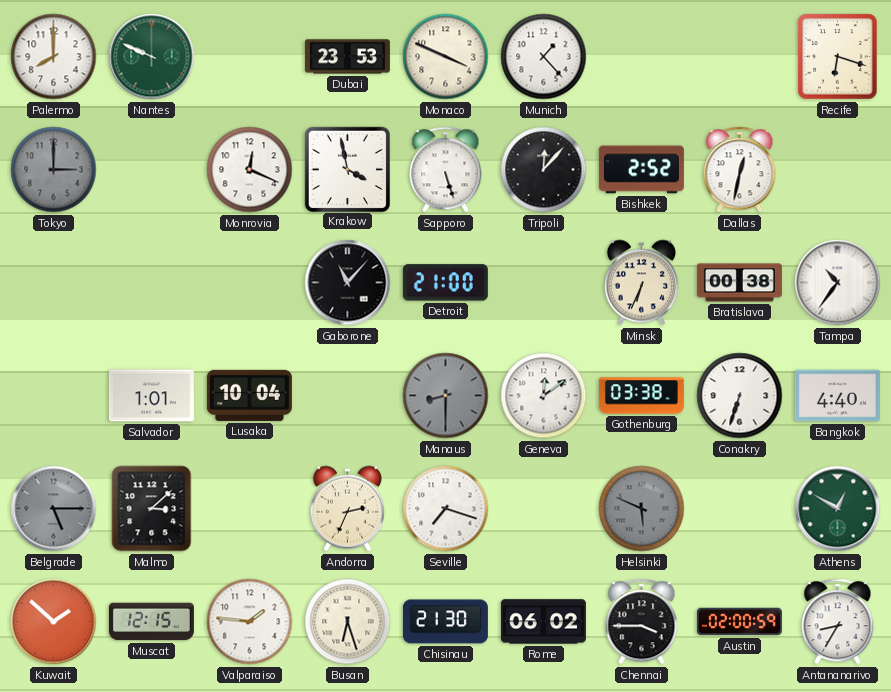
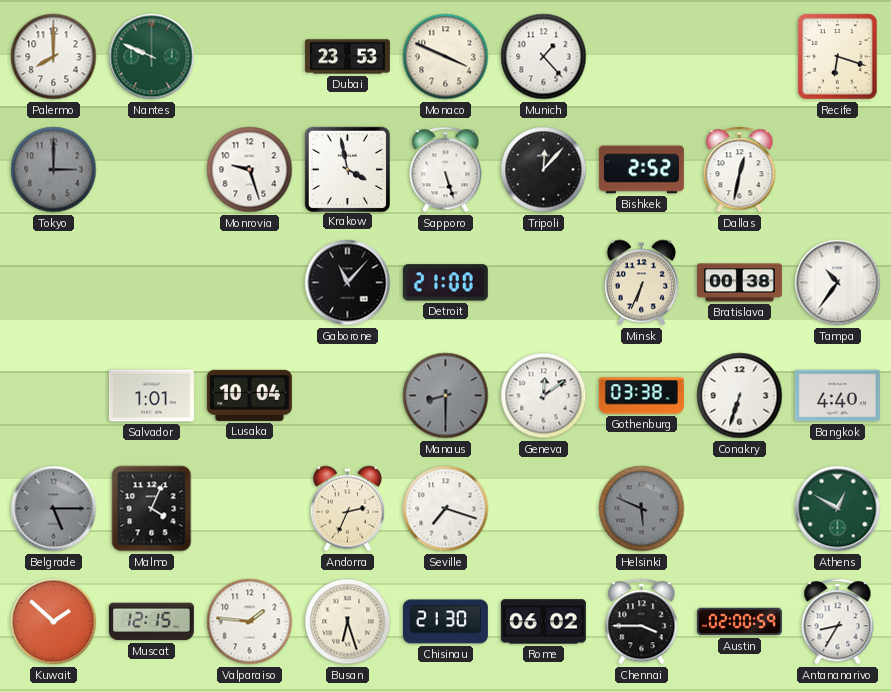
Monrovia: 12:19 -> 9:27
Malmo: 3:08 -> 4:04
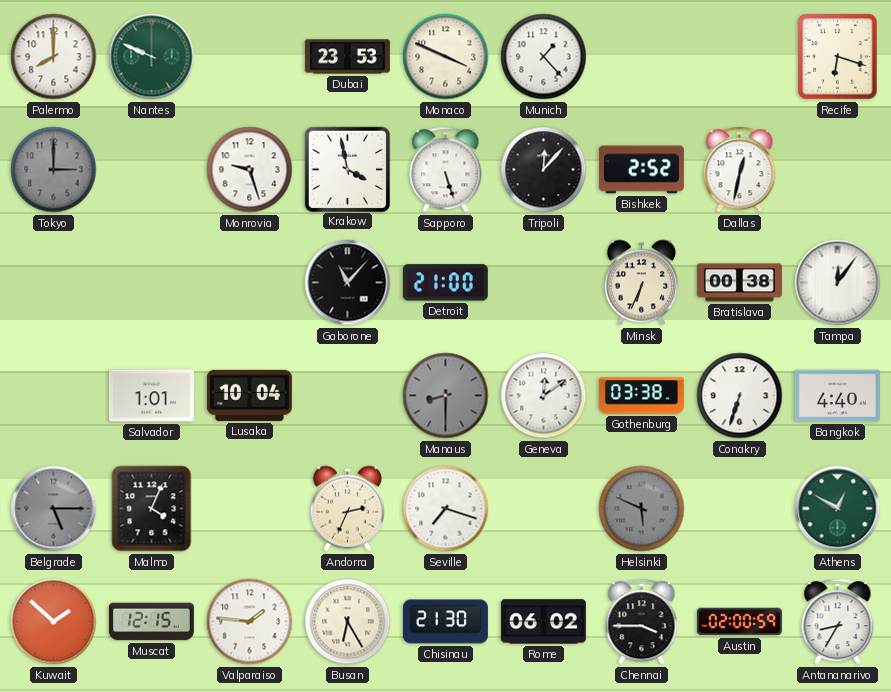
Tampa: 10:36 -> 12:06
Busan: 6:27 -> 6:25
